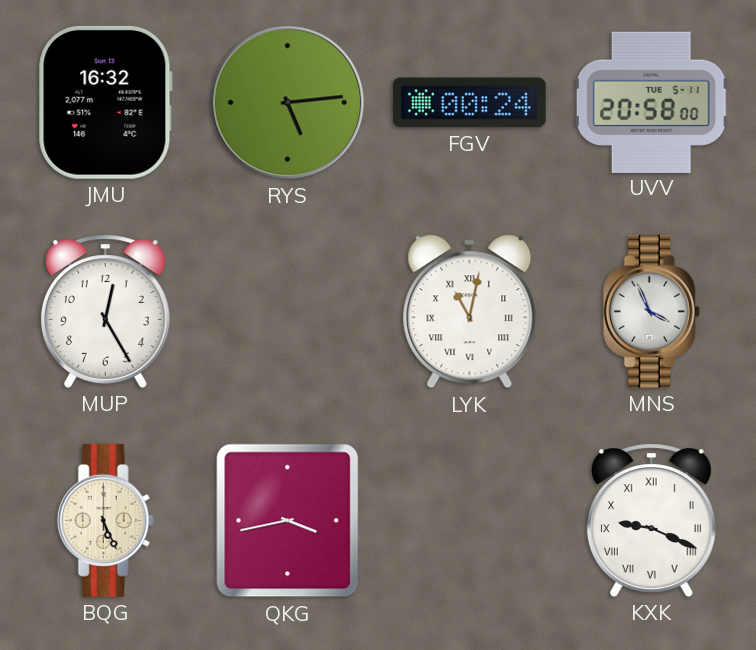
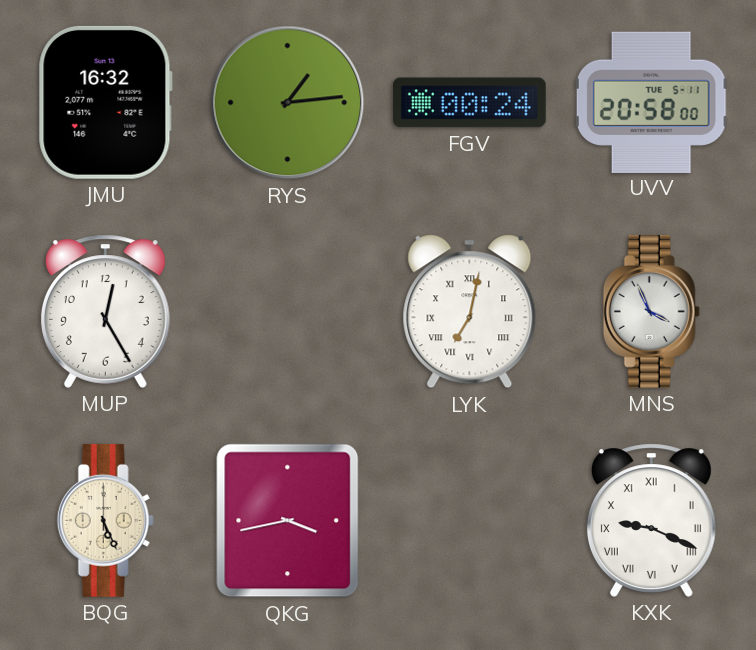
RYS: 5:14 -> 1:14
LYK: 11:02 -> 7:02
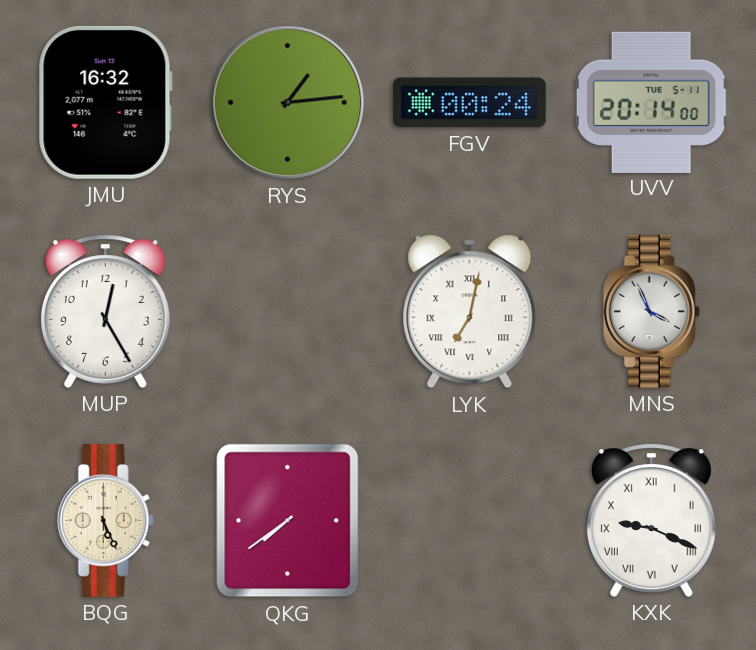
UVV: 20:58 -> 20:14
QKG: 3:43 -> 7:39
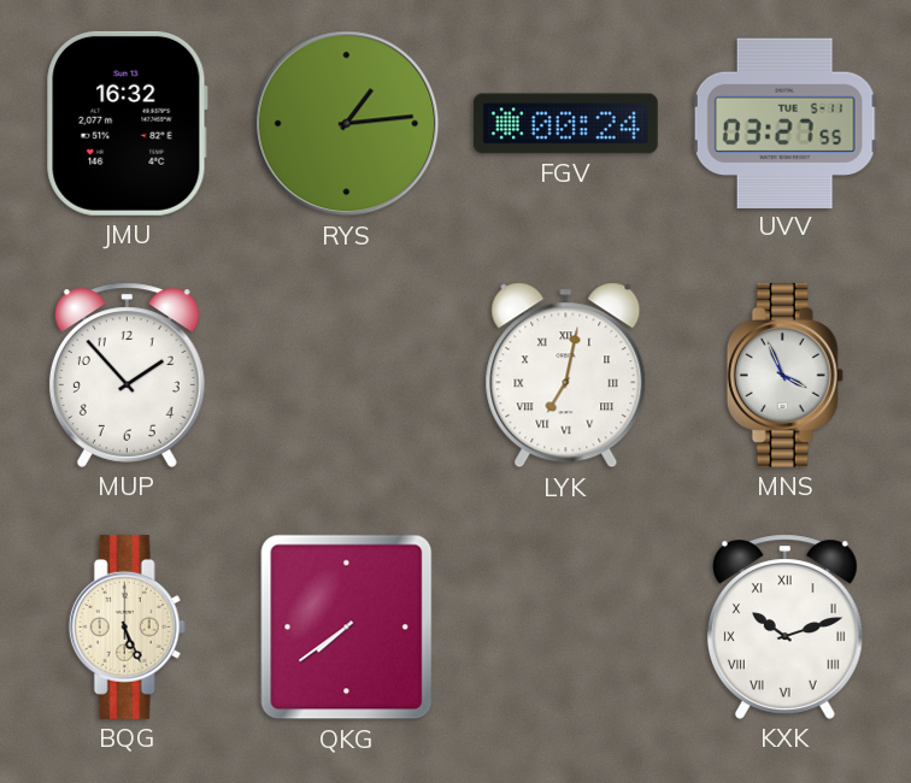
UVV: 20:14 -> 03:27
MUP: 12:25 -> 1:53
KXK: 9:19 -> 10:12
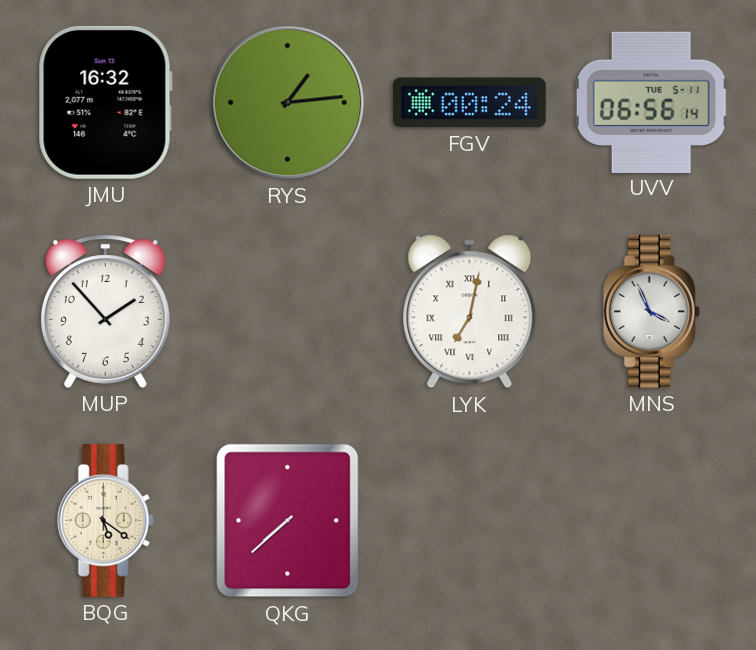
UVV: 03:27 -> 06:56
BQG: 5:26 -> 5:21
QKG: 7:39 -> 7:38
KXK: 10:12 -> none
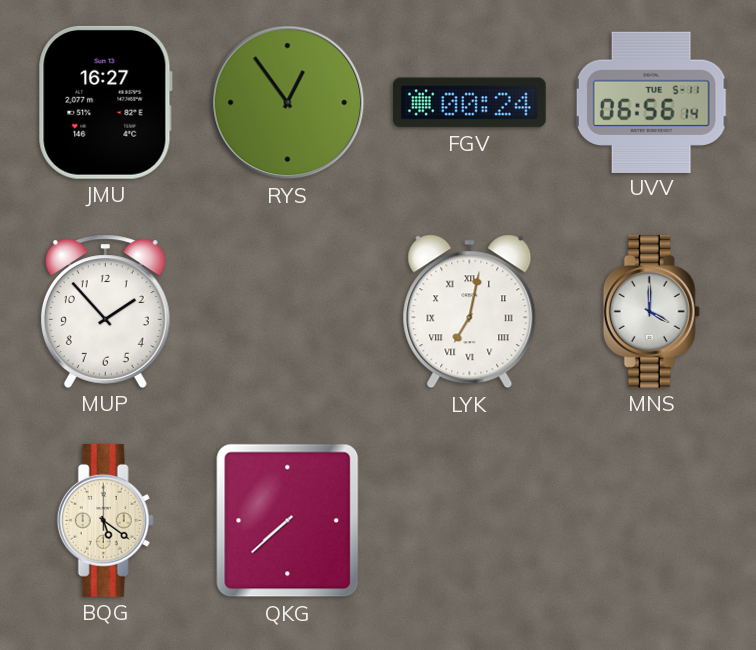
JMU: 16:32 -> 16:27
RYS: 1:14 -> 12:54
MNS: 3:56 -> 4:00
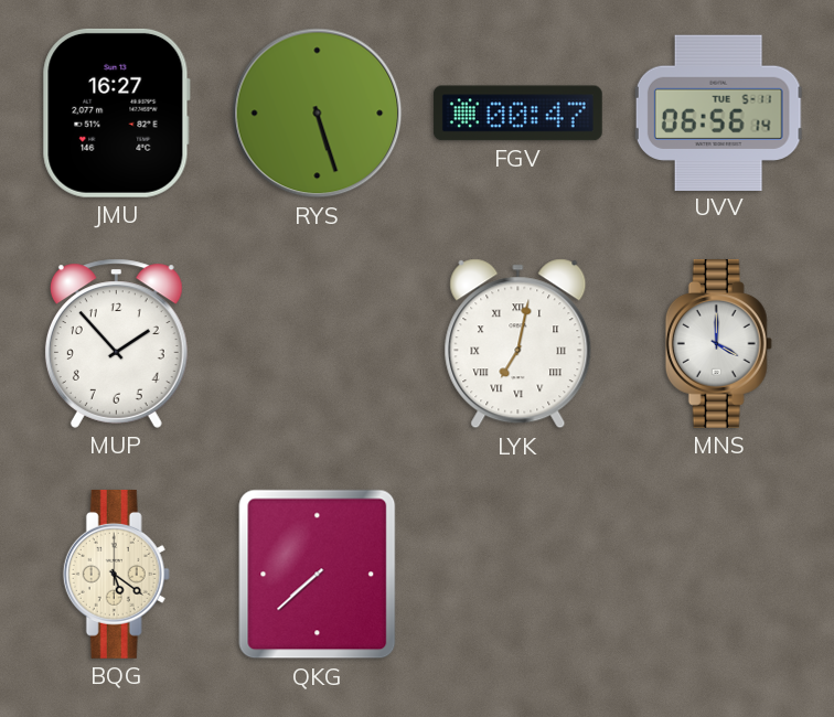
RYS: 12:54 -> 5:27
FGV: 00:24 -> 00:47
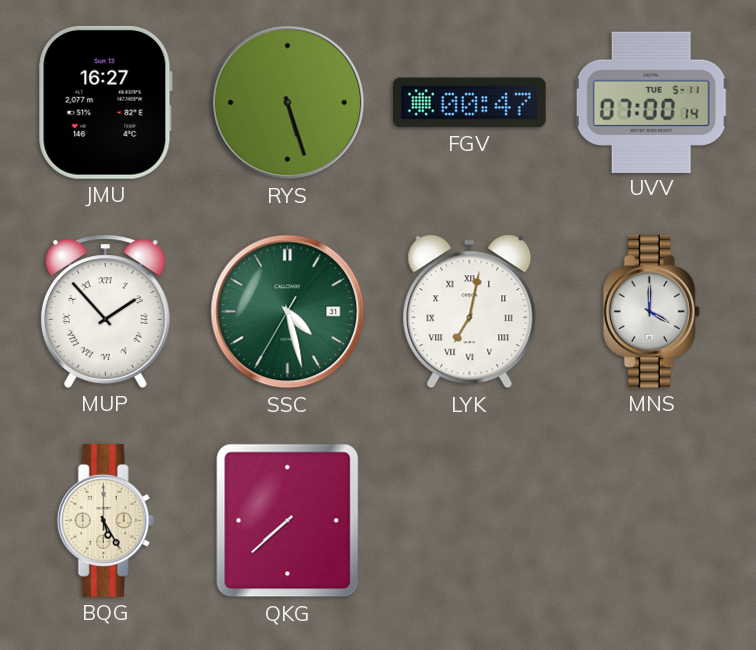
UVV: 06:56 -> 07:00
MUP numerals: Arabic -> Roman
SSC: none -> 4:27
BQG: 5:21 -> 5:25
